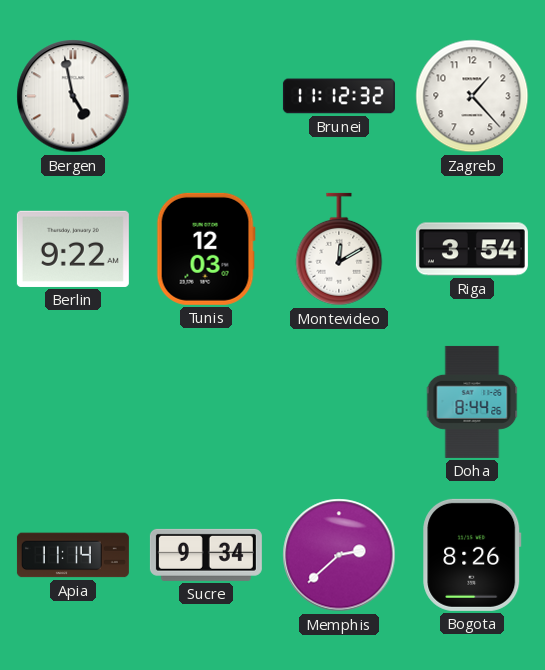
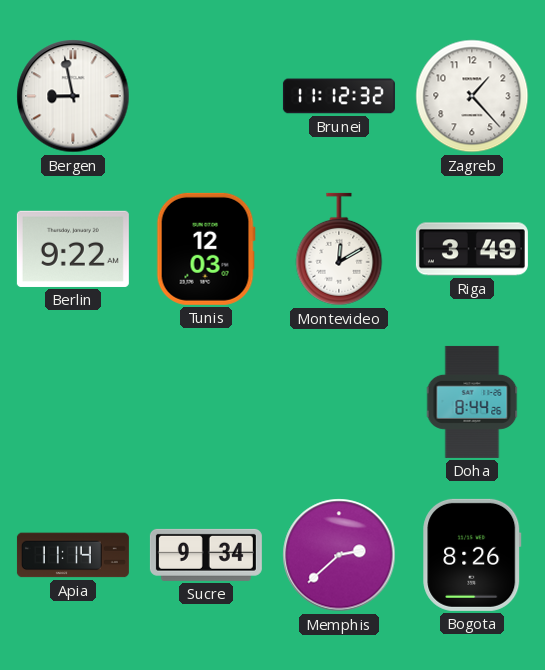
Bergen: 4:58 -> 8:58
Riga: 3:54 -> 3:49
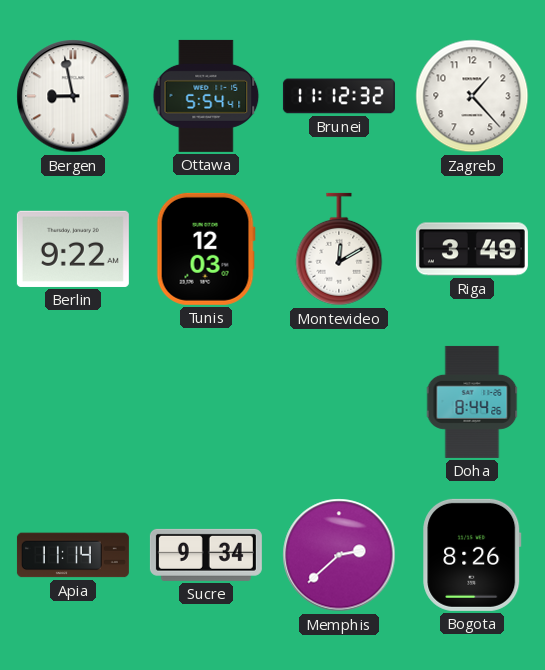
Ottawa: none -> 5:54
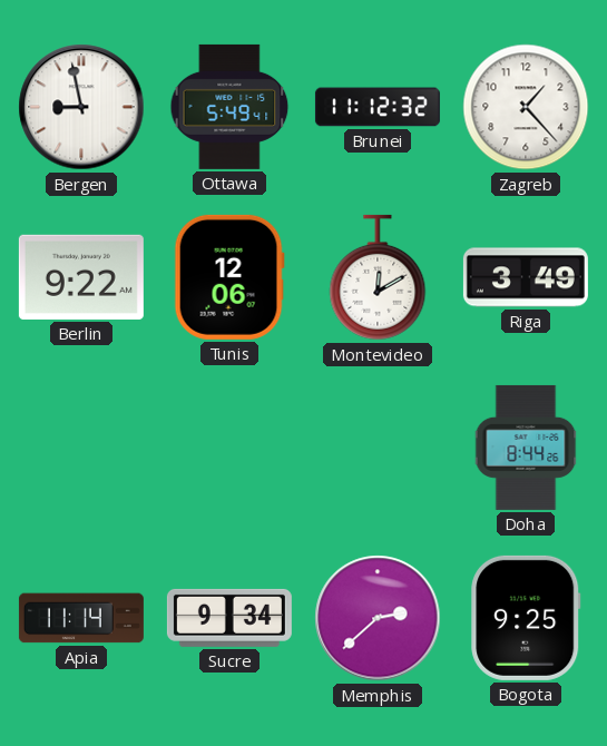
Ottawa: 5:54 -> 5:49
Tunis: 12:03 -> 12:06
Bogota: 8:26 -> 9:25
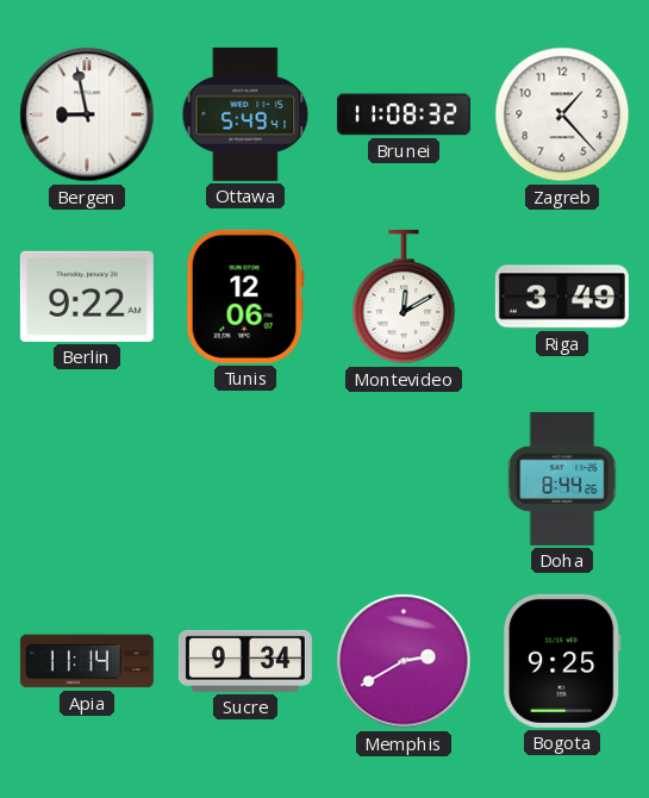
Brunei: 11:12 -> 11:08
Memphis: 2:38 -> 2:40
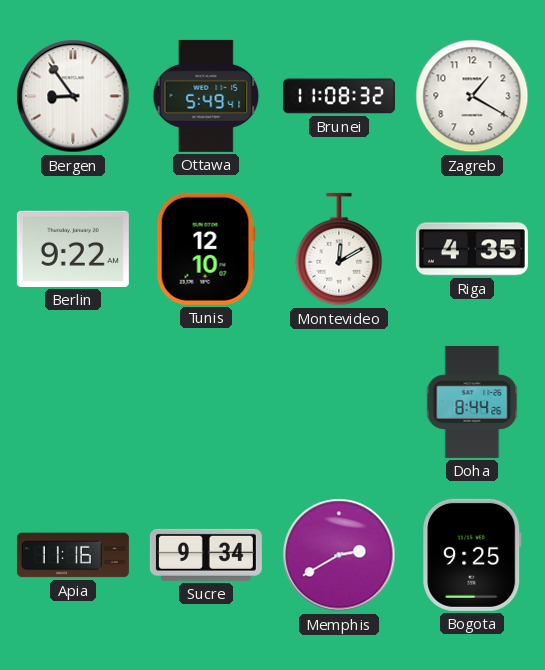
Bergen: 8:58 -> 8:54
Zagreb: 1:23 -> 1:20
Tunis: 12:06 -> 12:10
Riga: 3:49 -> 4:35
Apia: 11:14 -> 11:16
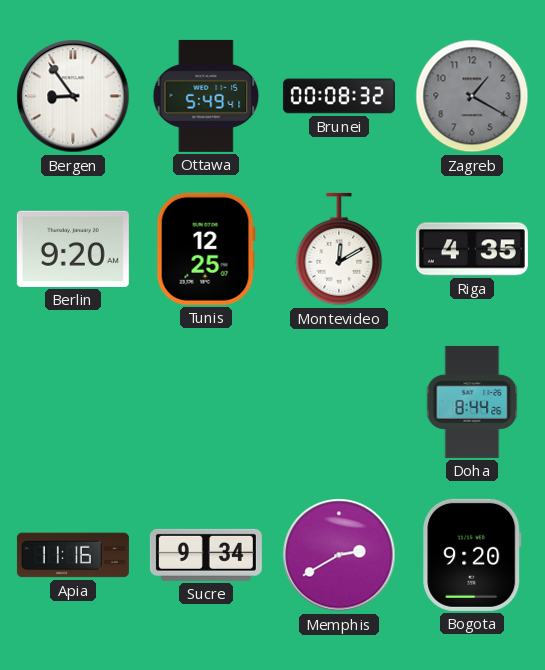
Brunei: 11:08 -> 00:08
Zagreb dial: white -> grey
Berlin: 9:22 -> 9:20
Tunis: 12:10 -> 12:25
Bogota: 9:25 -> 9:20
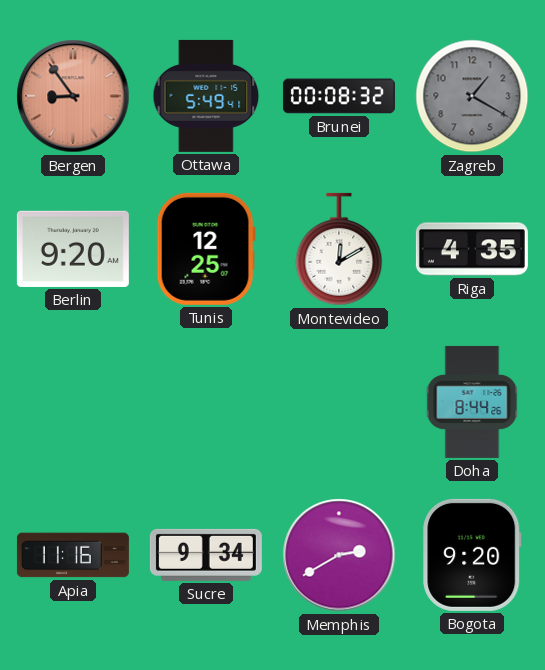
Bergen dial: white -> salmon
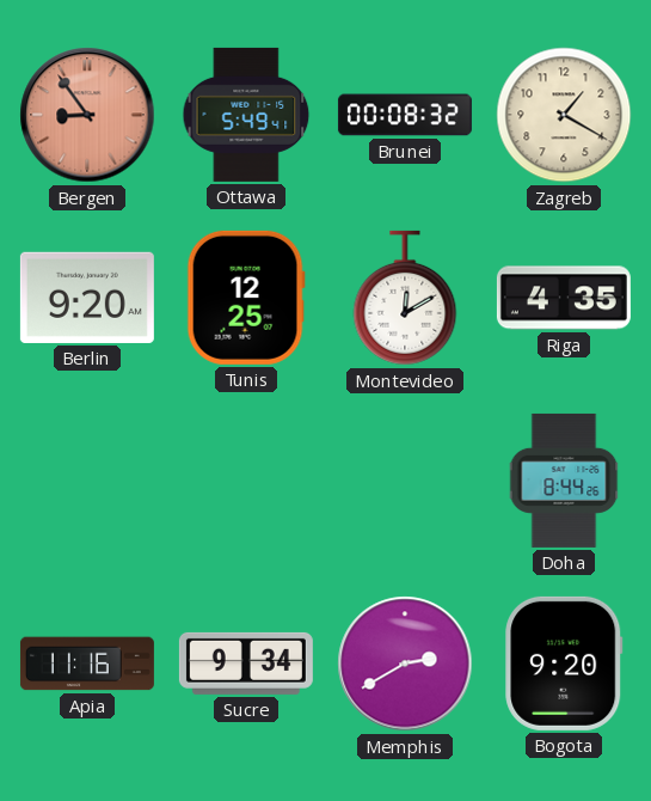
Zagreb dial: grey -> cream
